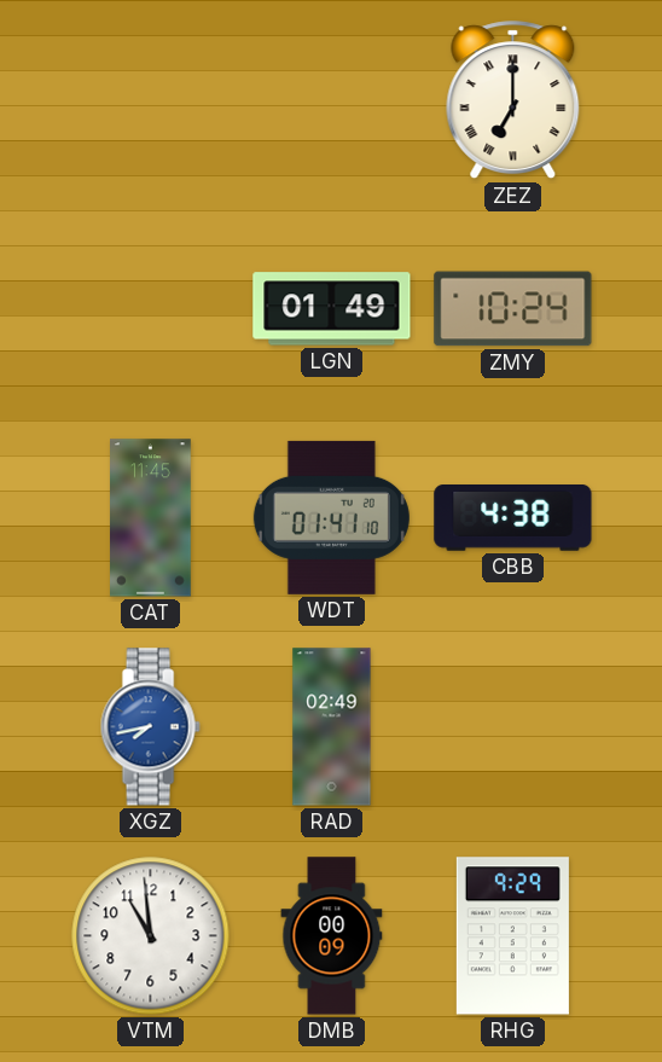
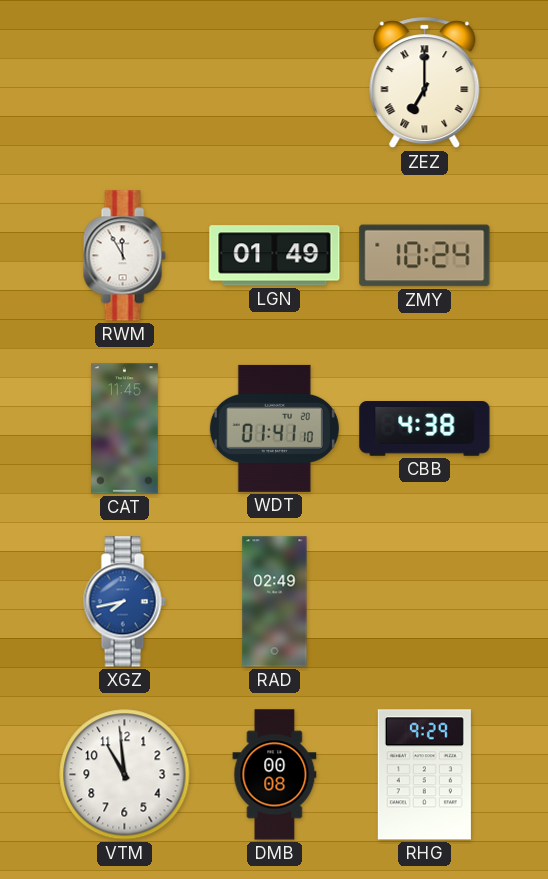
RWM: none -> 11:55
DMB: 00:09 -> 00:08
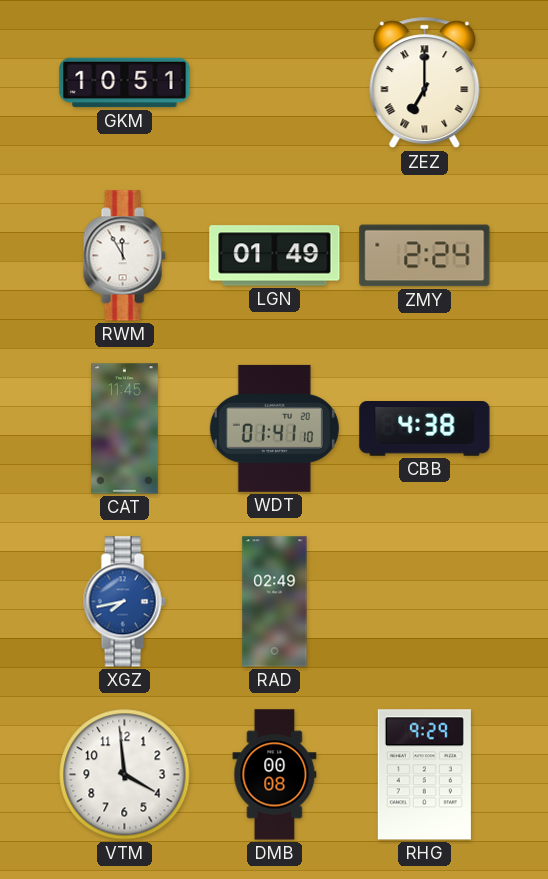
GKM: none -> 10:51
ZMY: 10:24 -> 2:24
VTM: 10:59 -> 3:59
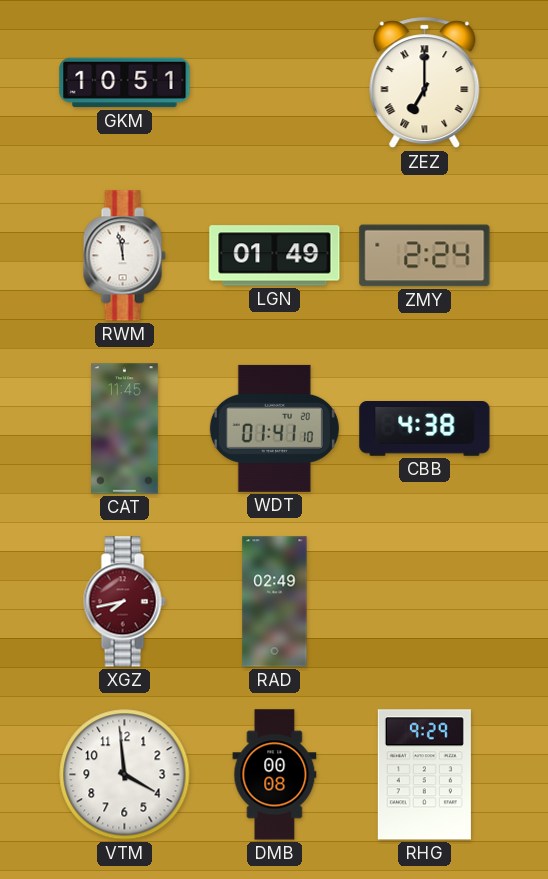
RWM: 11:55 -> 11:58
XGZ dial: blue -> burgundy
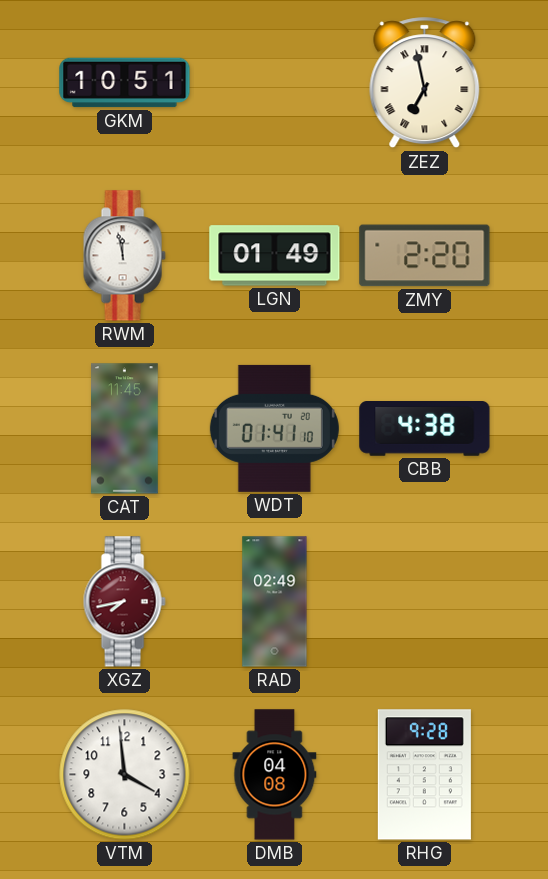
ZEZ: 7:00 -> 6:58
ZMY: 2:24 -> 2:20
DMB: 00:08 -> 04:08
RHG: 9:29 -> 9:28
